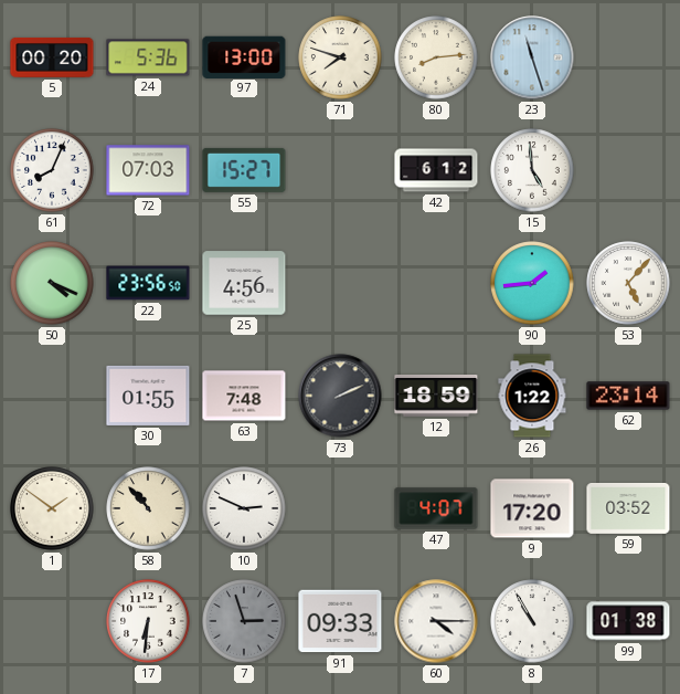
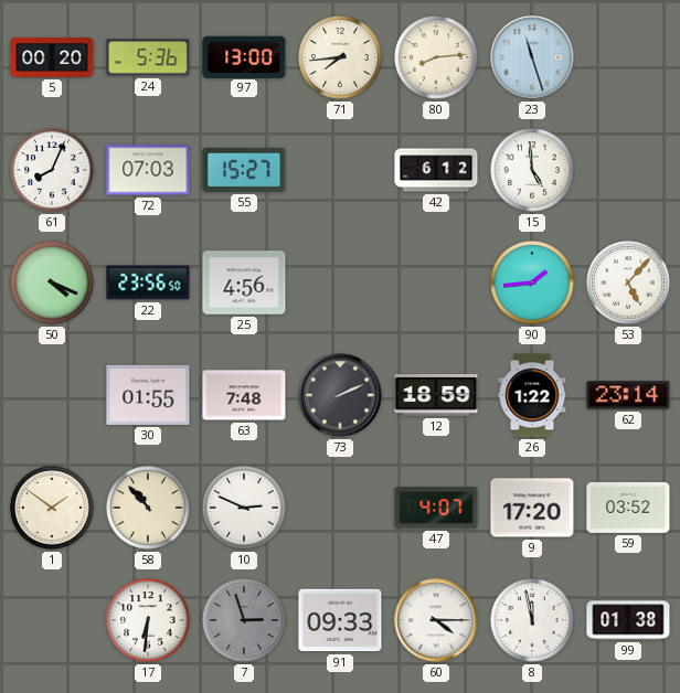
71: 7:48 -> 7:44
8: 10:55 -> 11:58
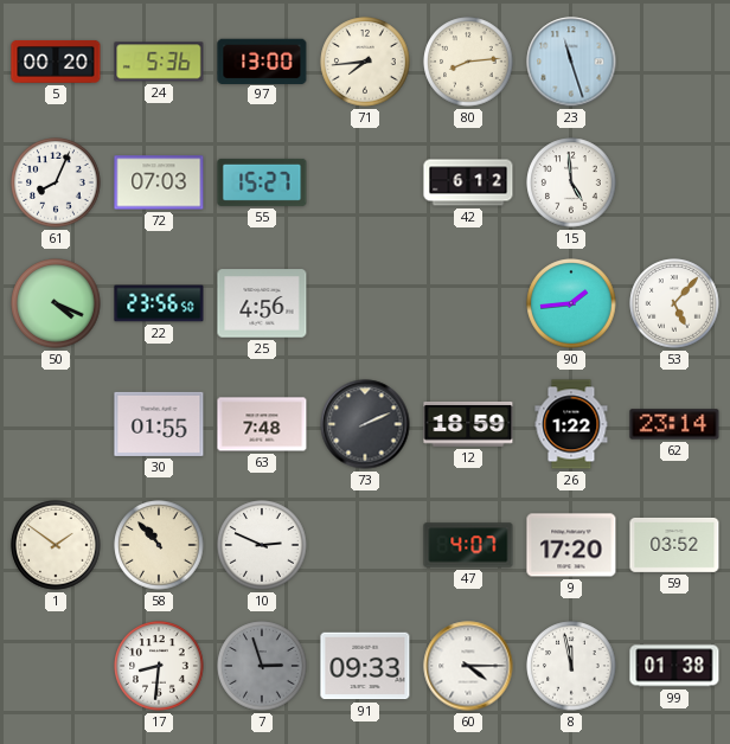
17: 6:31 -> 8:31
